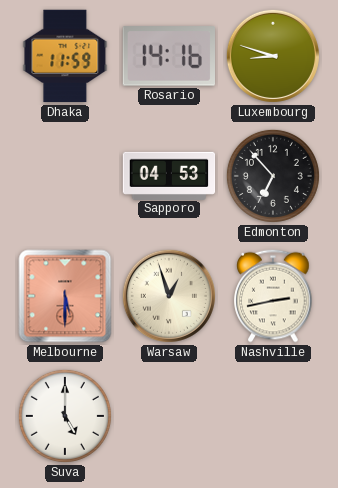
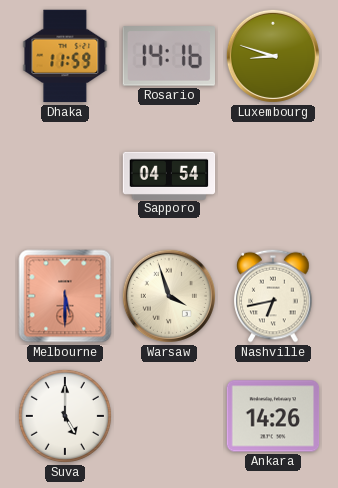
Sapporo: 04:53 -> 04:54
Edmonton: 6:53 -> none
Warsaw: 12:57 -> 3:57
Nashville: 2:43 -> 6:43
Ankara: none -> 14:26
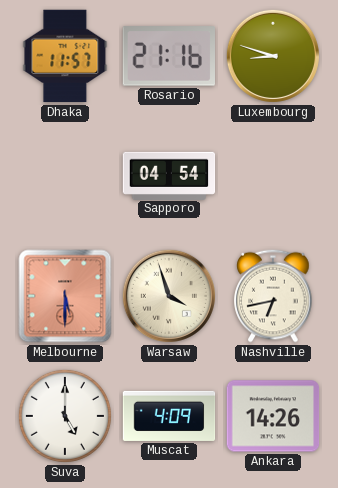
Dhaka: 11:59 -> 11:57
Rosario: 14:16 -> 21:16
Muscat: none -> 4:09
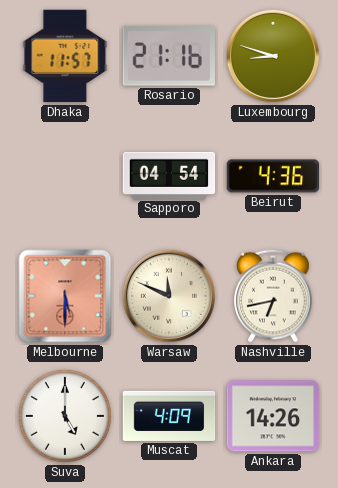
Beirut: none -> 4:36
Warsaw: 3:57 -> 11:49
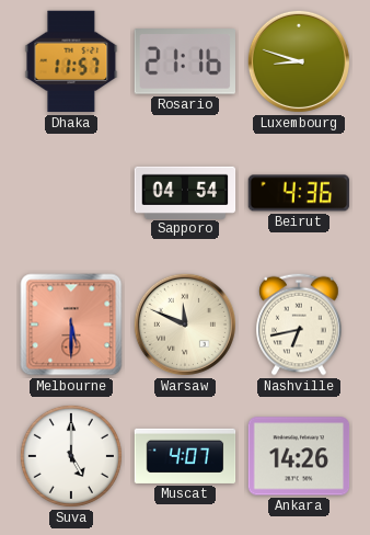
Muscat: 4:09 -> 4:07
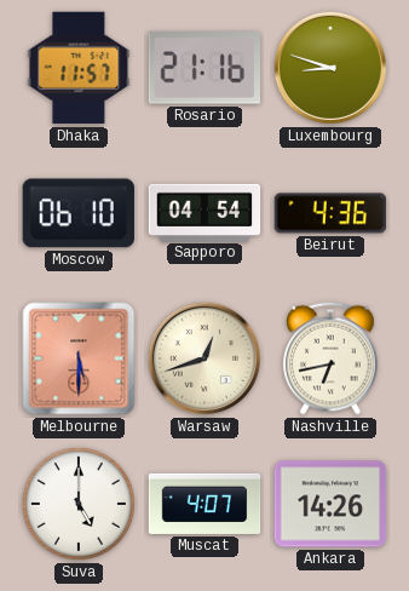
Moscow: none -> 06:10
Warsaw: 11:49 -> 12:42
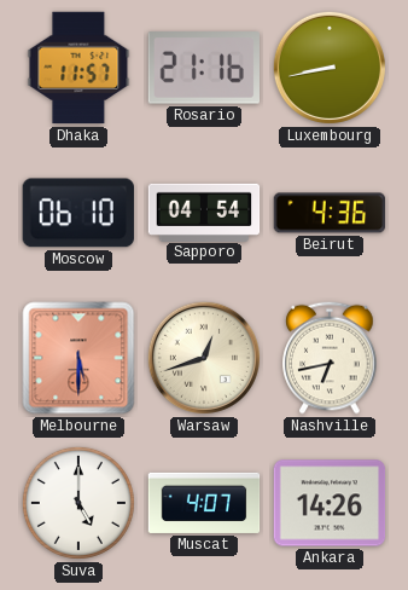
Luxembourg: 8:48 -> 8:43
